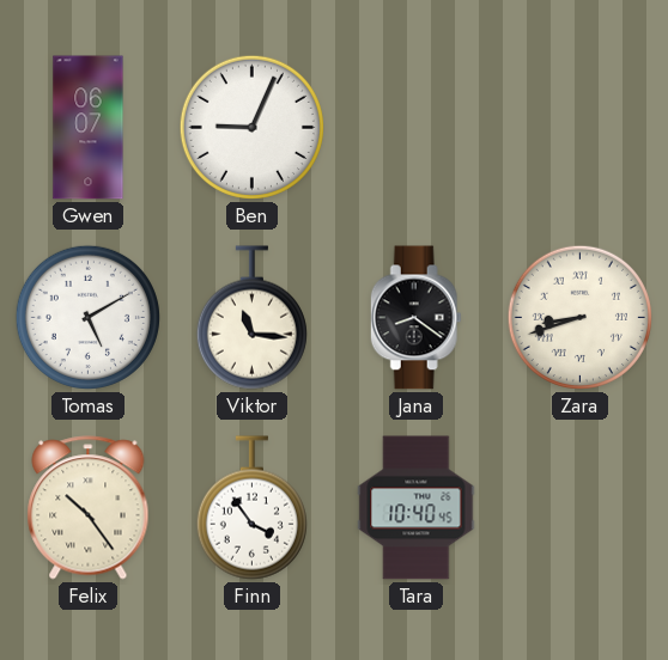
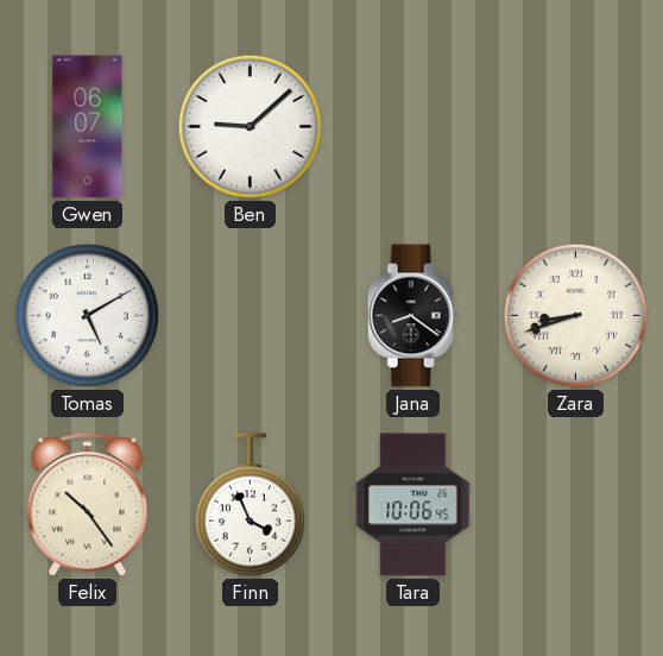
Ben: 9:04 -> 9:08
Viktor: 11:16 -> none
Finn: 3:54 -> 3:56
Tara: 10:40 -> 10:06
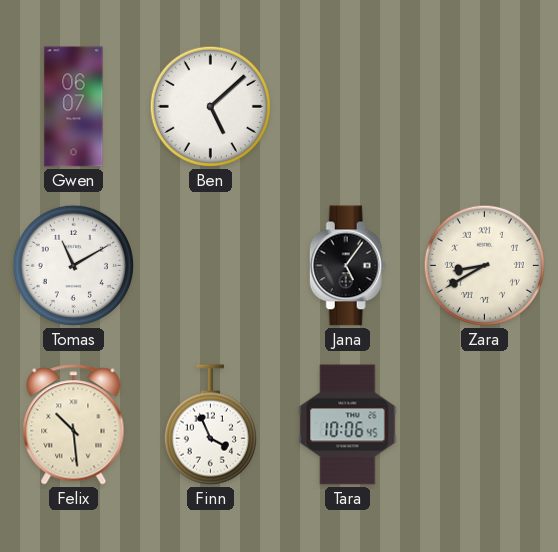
Ben: 9:08 -> 5:08
Tomas: 5:10 -> 11:10
Jana: 8:21 -> 5:06
Zara: 8:42 -> 8:40
Felix: 10:24 -> 10:29
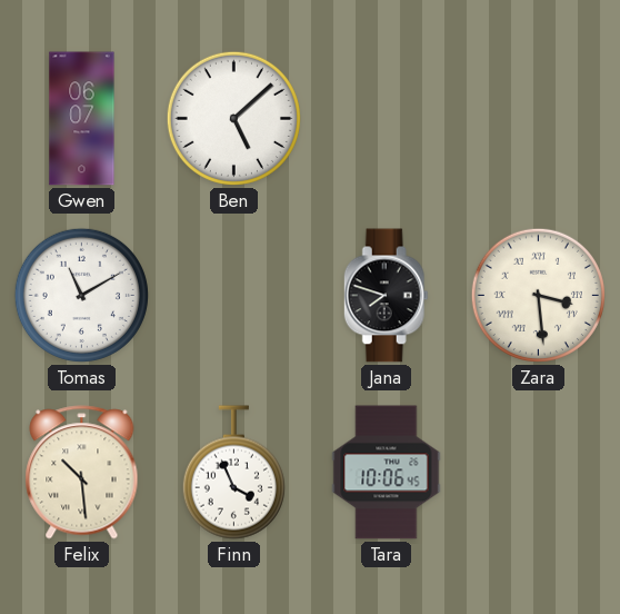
Jana: 5:06 -> 7:48
Zara: 8:40 -> 3:29
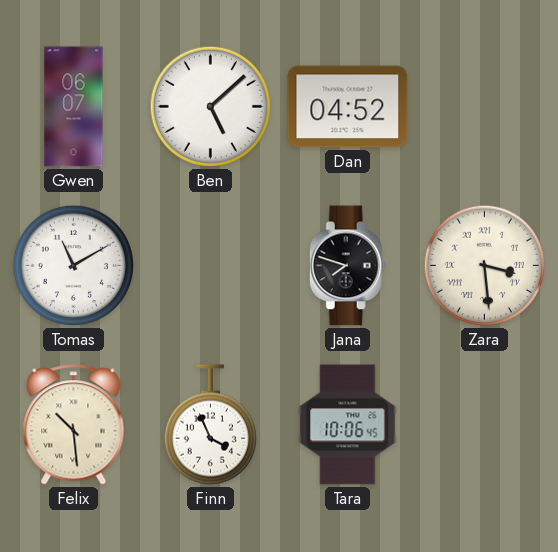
Dan: none -> 04:52
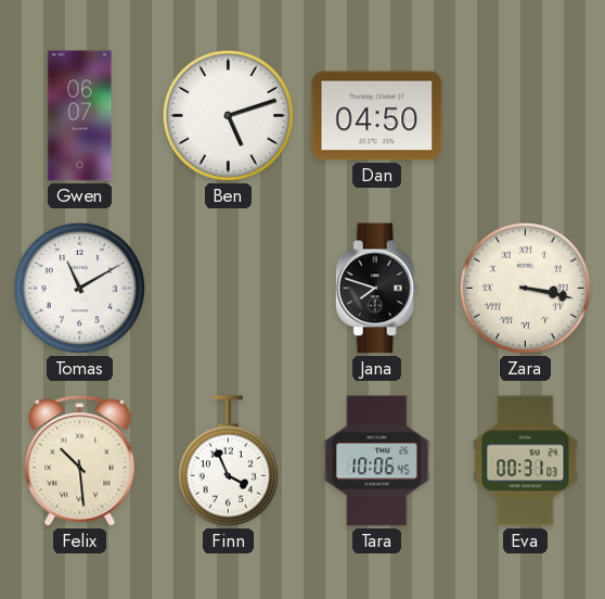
Ben: 5:08 -> 5:12
Dan: 04:52 -> 04:50
Zara: 3:29 -> 3:17
Eva: none -> 00:31
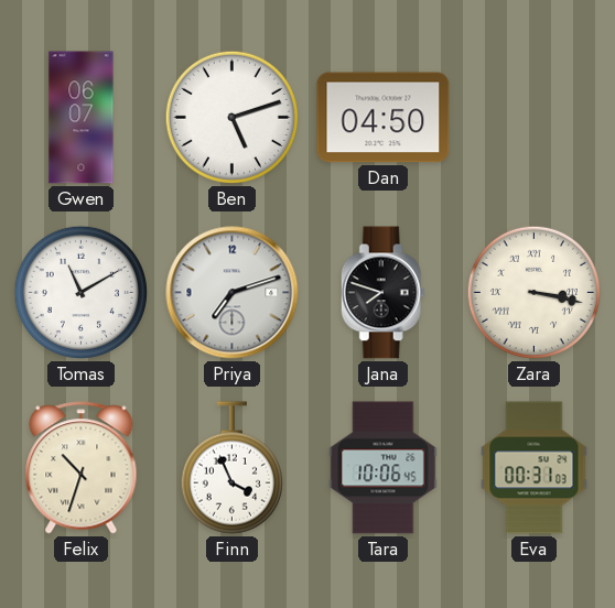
Priya: none -> 7:12
Felix: 10:29 -> 10:33
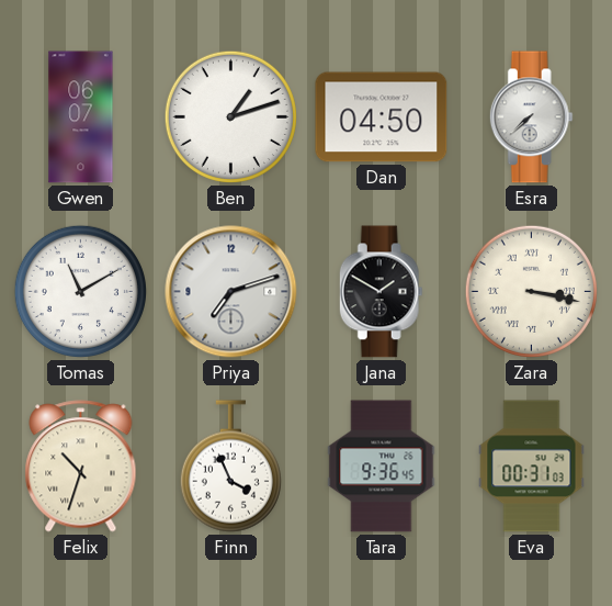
Ben: 5:12 -> 1:12
Esra: none -> 7:38
Jana: 7:48 -> 1:50
Tara: 10:06 -> 9:36
